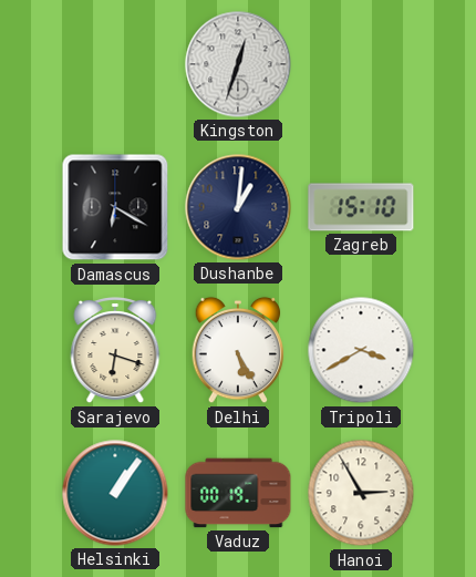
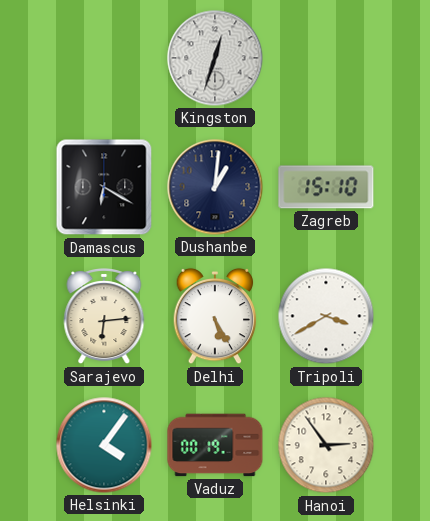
Sarajevo: 6:18 -> 6:14
Helsinki: 1:06 -> 4:06
Hanoi: 2:55 -> 2:54
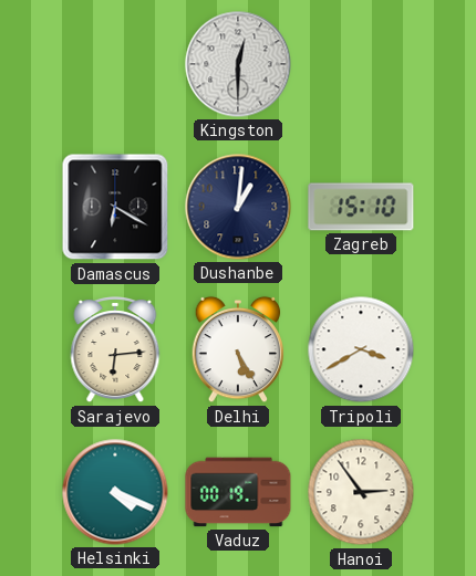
Kingston: 12:33 -> 12:30
Helsinki: 4:06 -> 4:19
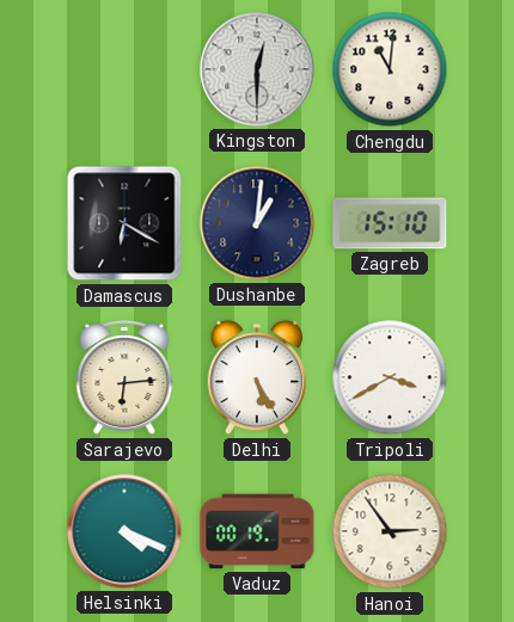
Chengdu: none -> 11:01
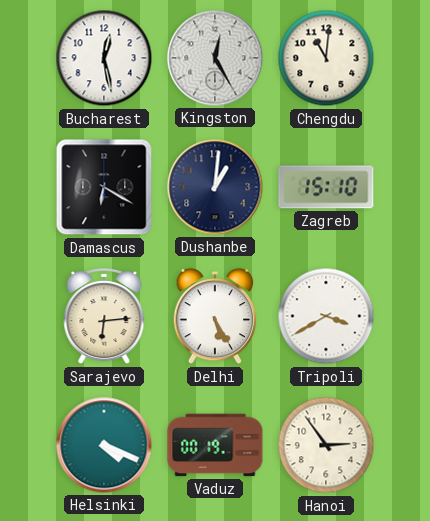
Bucharest: none -> 12:28
Kingston: 12:30 -> 12:25
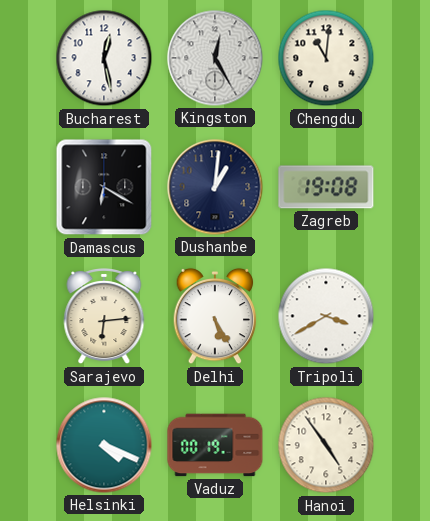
Zagreb: 15:10 -> 19:08
Hanoi: 2:54 -> 4:54
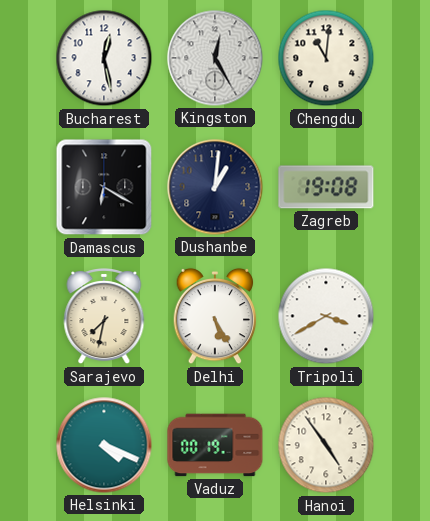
Sarajevo: 6:14 -> 7:32
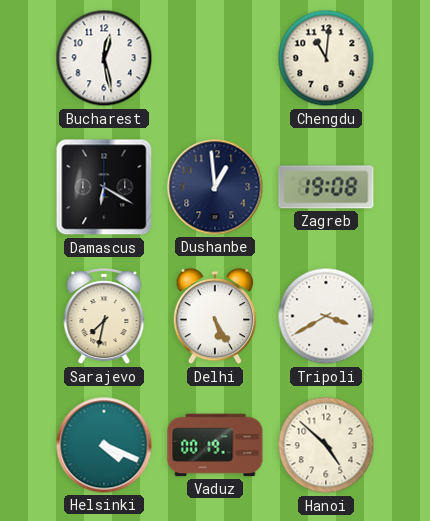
Kingston: 12:25 -> none
Dushanbe: 1:01 -> 12:59
Hanoi: 4:54 -> 4:52
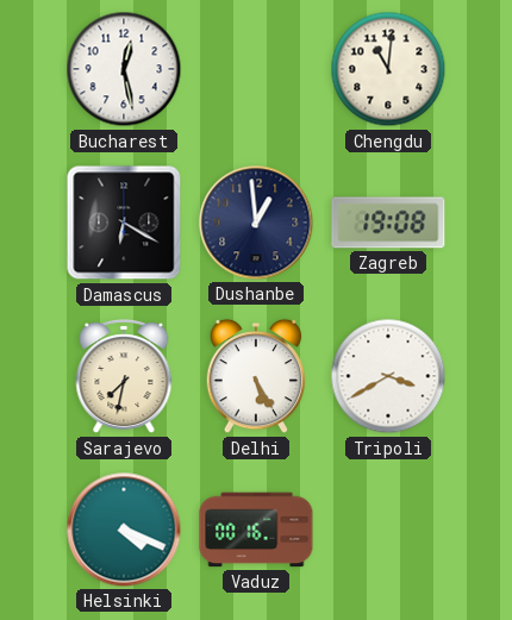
Vaduz: 00:19 -> 00:16
Hanoi: 4:52 -> none
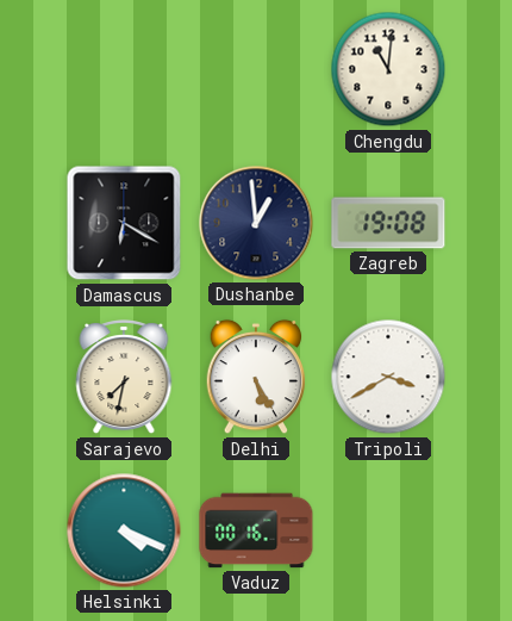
Bucharest: 12:28 -> none
